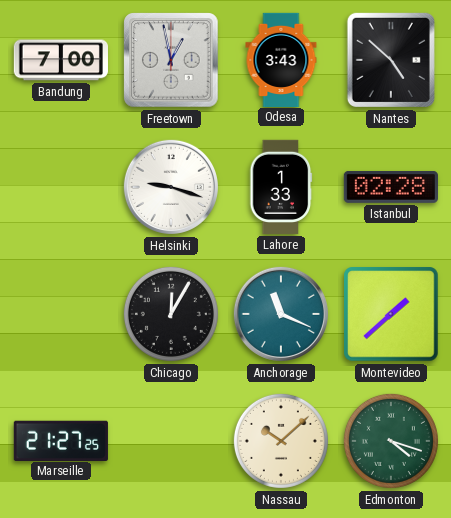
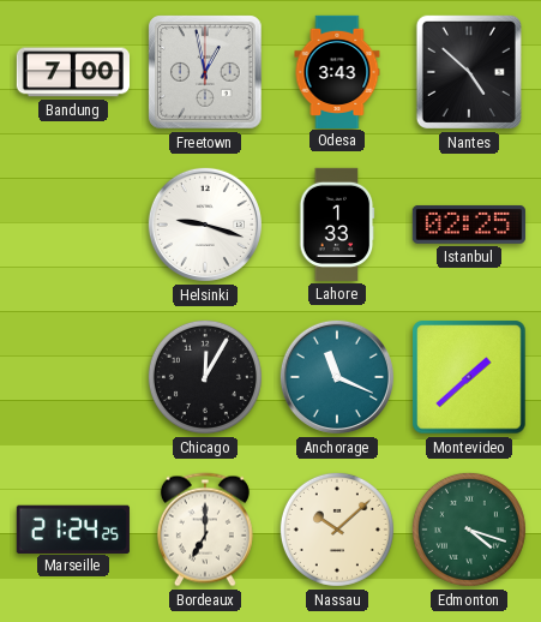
Istanbul: 02:28 -> 02:25
Marseille: 21:27 -> 21:24
Bordeaux: none -> 7:00
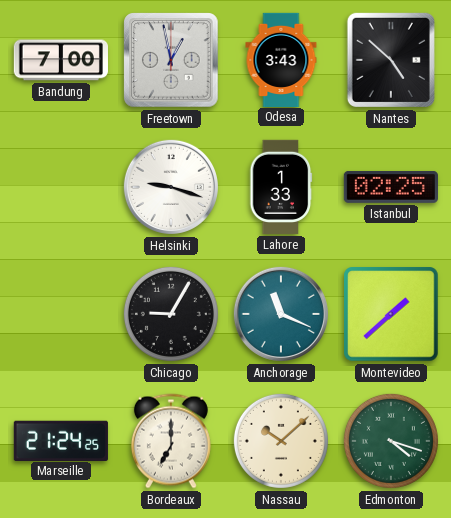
Chicago: 12:05 -> 9:05
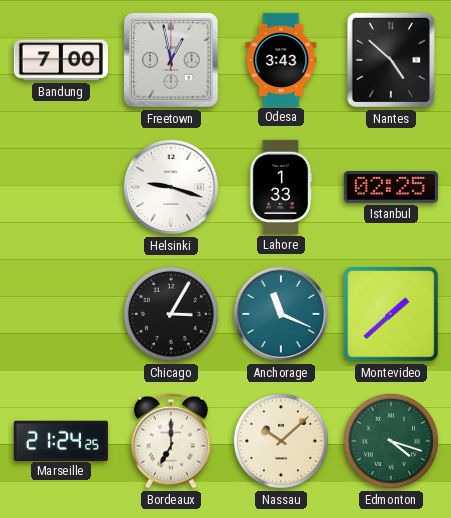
Chicago: 9:05 -> 3:05
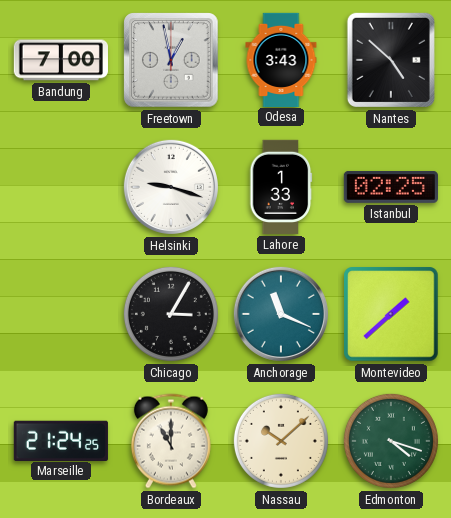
Bordeaux: 7:00 -> 11:00
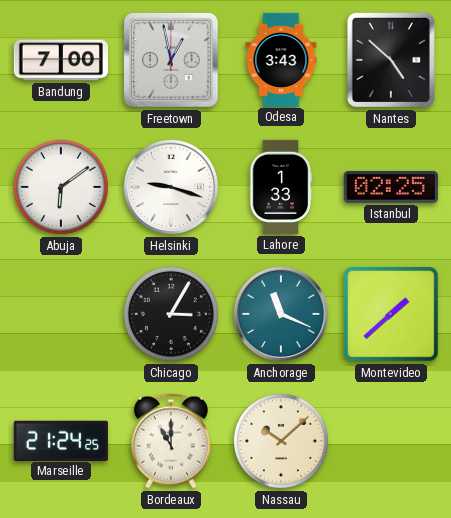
Abuja: none -> 6:09
Edmonton: 4:18 -> none
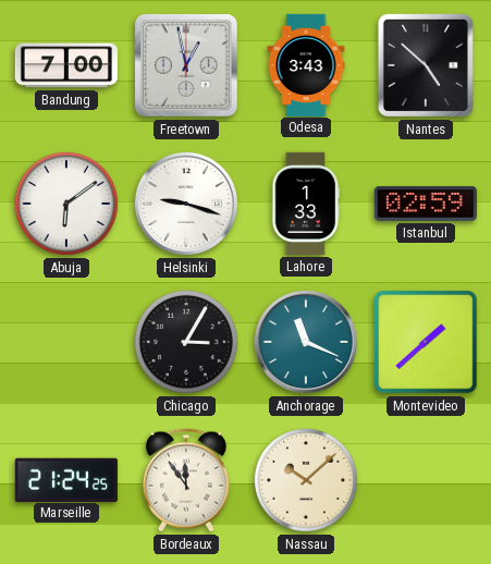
Istanbul: 02:25 -> 02:59
Bordeaux: 11:00 -> 11:54
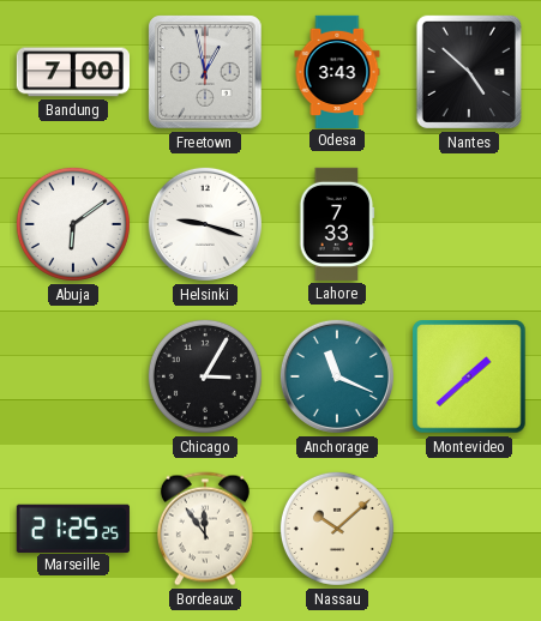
Lahore: 1:33 -> 7:33
Istanbul: 02:59 -> none
Marseille: 21:24 -> 21:25
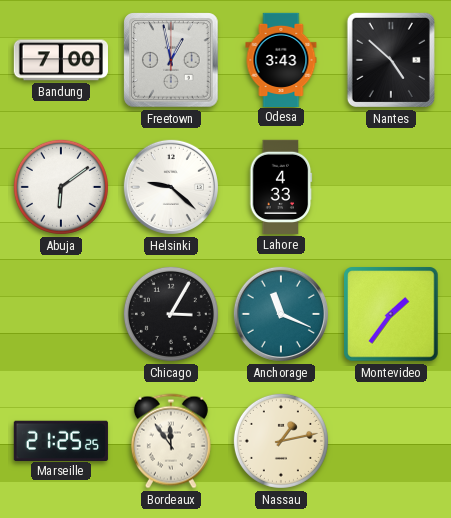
Helsinki: 9:18 -> 9:22
Lahore: 7:33 -> 4:33
Montevideo: 1:38 -> 1:36
Nassau: 10:08 -> 1:13
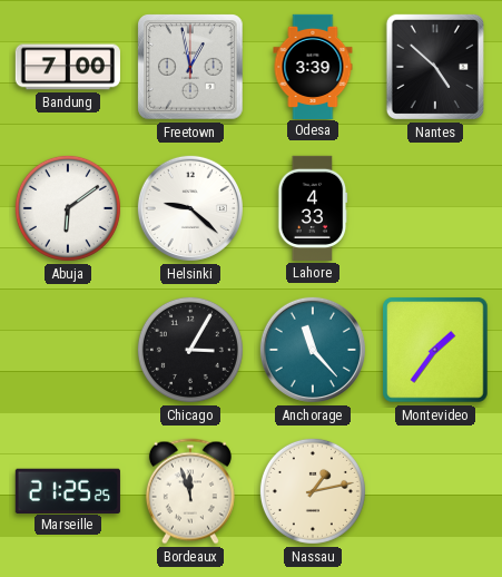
Odesa: 3:43 -> 3:39
Anchorage: 11:19 -> 11:23
Bordeaux: 11:54 -> 11:57
